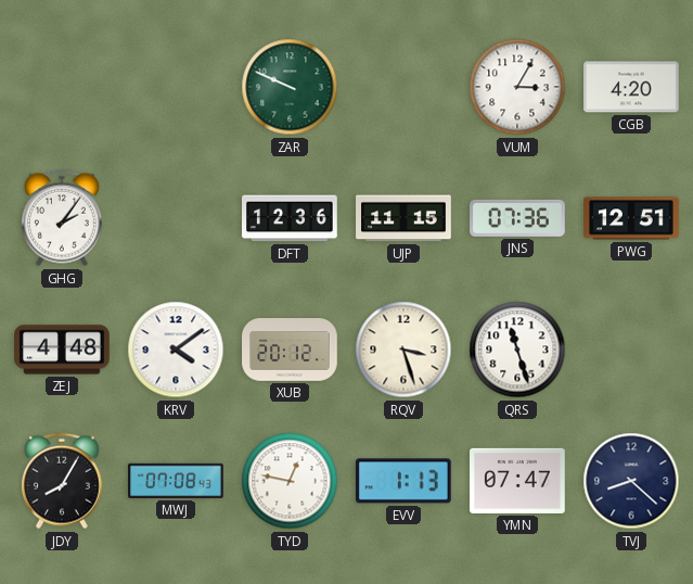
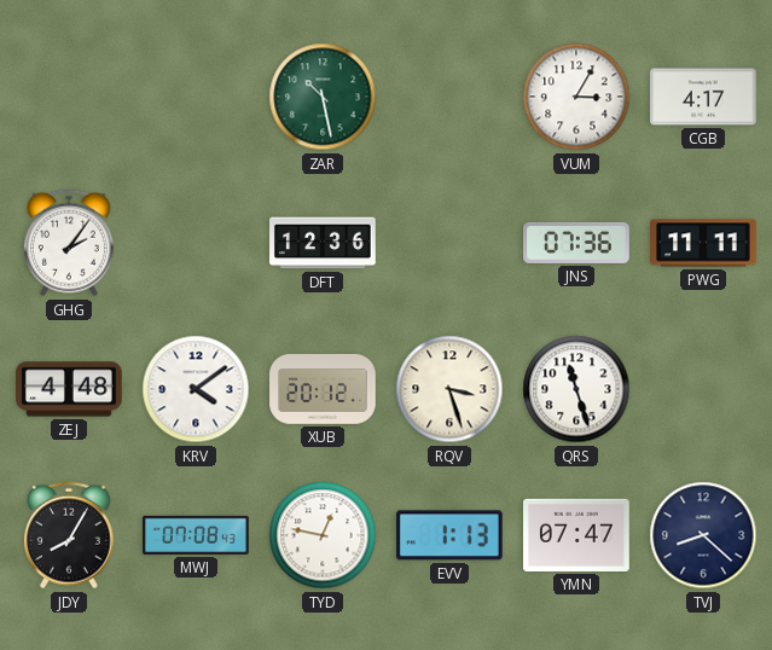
ZAR: 9:49 -> 10:28
CGB: 4:20 -> 4:17
UJP: 11:15 -> none
PWG: 12:51 -> 11:11
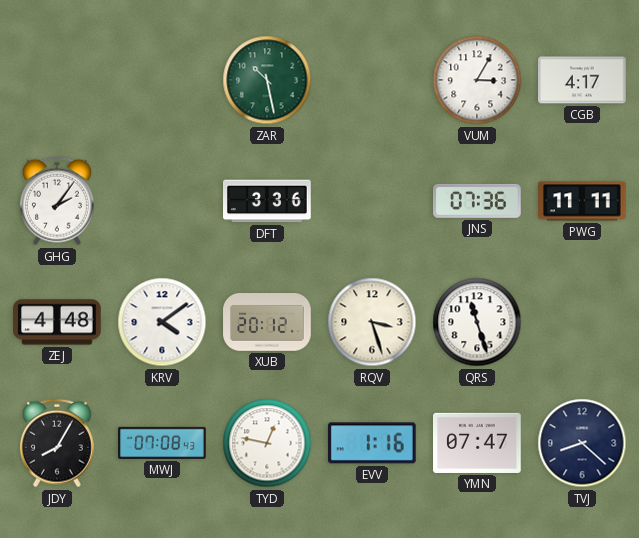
DFT: 12:36 -> 3:36
EVV: 1:13 -> 1:16
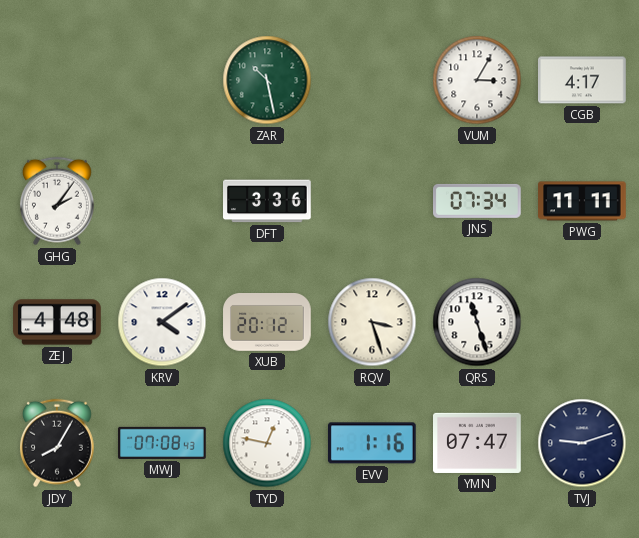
JNS: 07:36 -> 07:34
TVJ: 8:22 -> 9:12
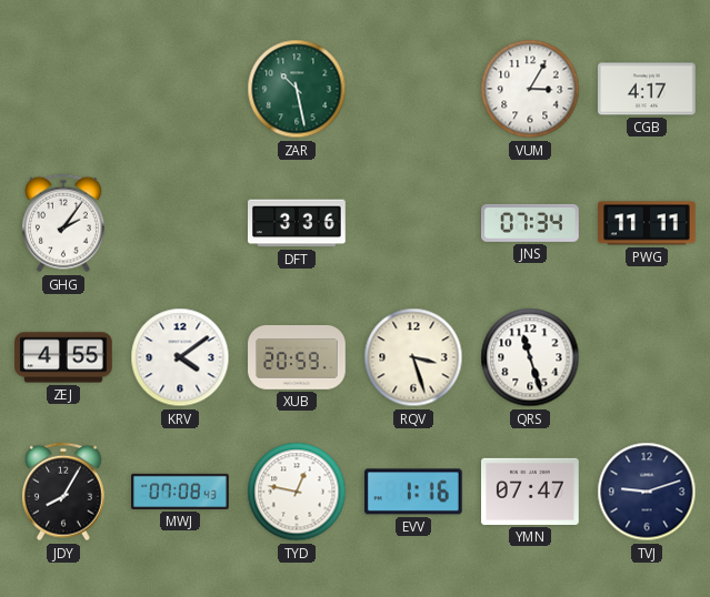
ZEJ: 4:48 -> 4:55
XUB: 20:12 -> 20:59
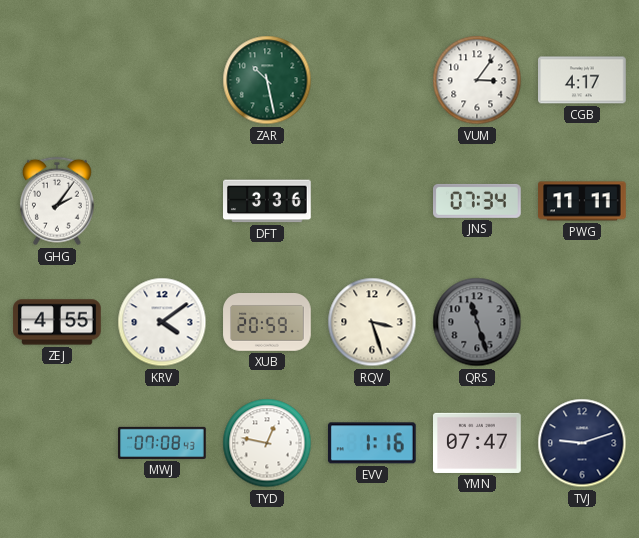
VUM: 3:05 -> 3:06
QRS dial: white -> grey
JDY: 8:05 -> none
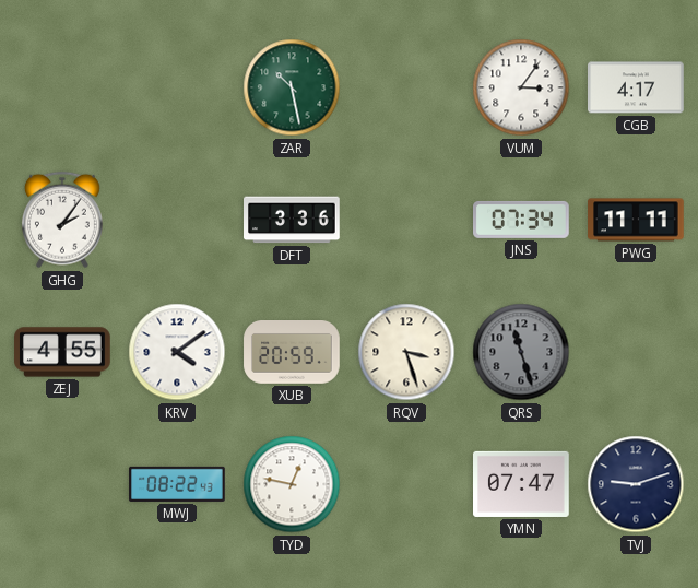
MWJ: 07:08 -> 08:22
EVV: 1:16 -> none
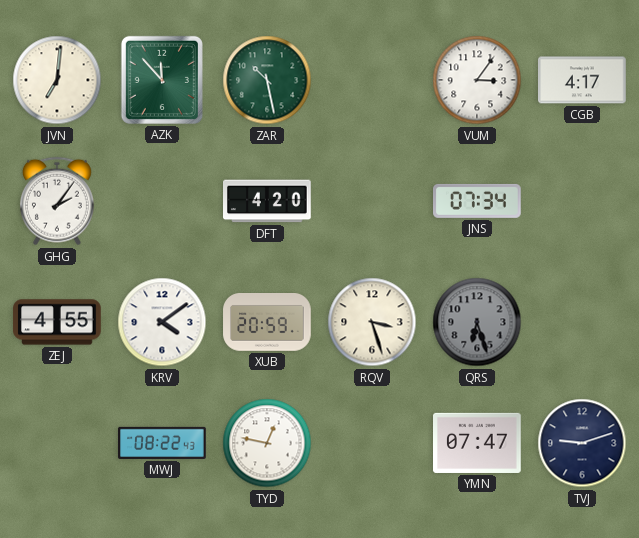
JVN: none -> 7:01
AZK: none -> 11:53
DFT: 3:36 -> 4:20
PWG: 11:11 -> none
QRS: 11:27 -> 6:27
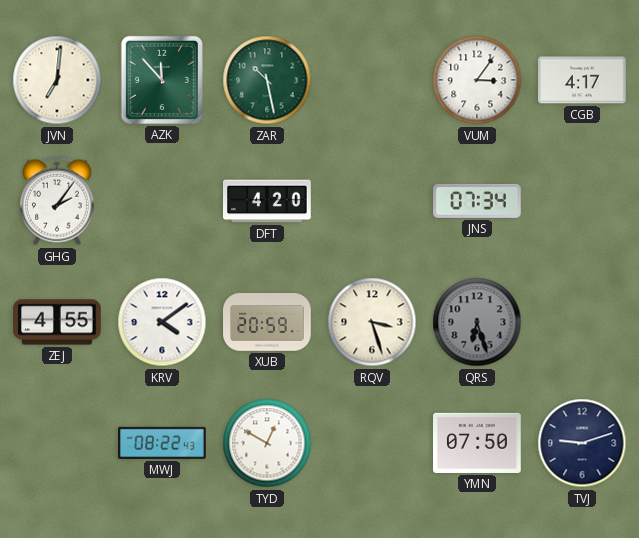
TYD: 12:47 -> 12:50
YMN: 07:47 -> 07:50
